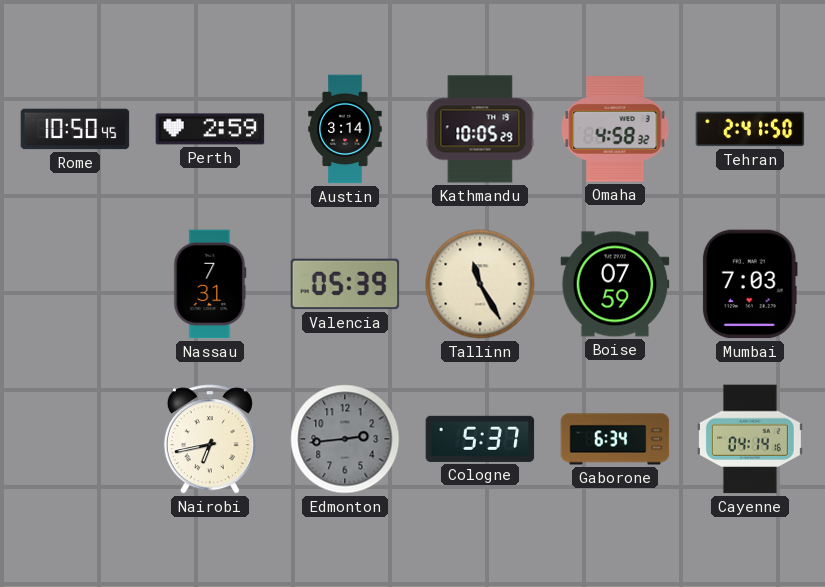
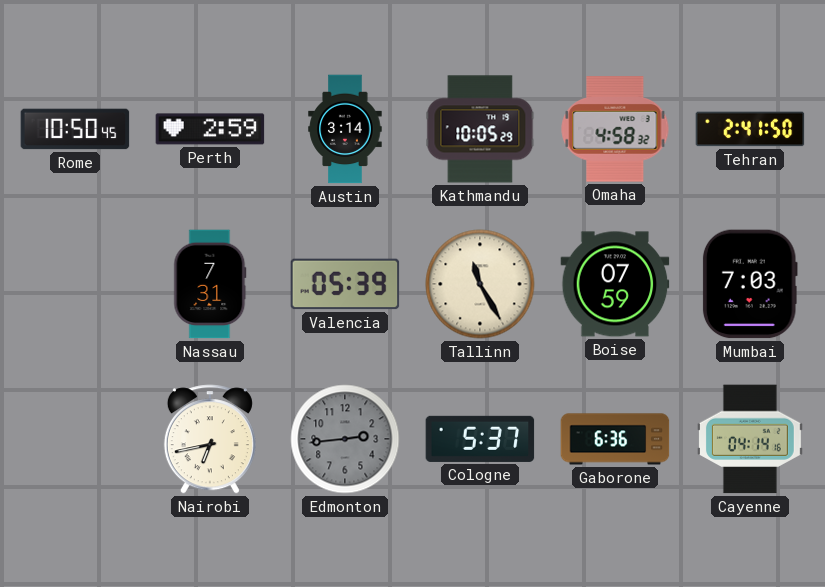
Gaborone: 6:34 -> 6:36
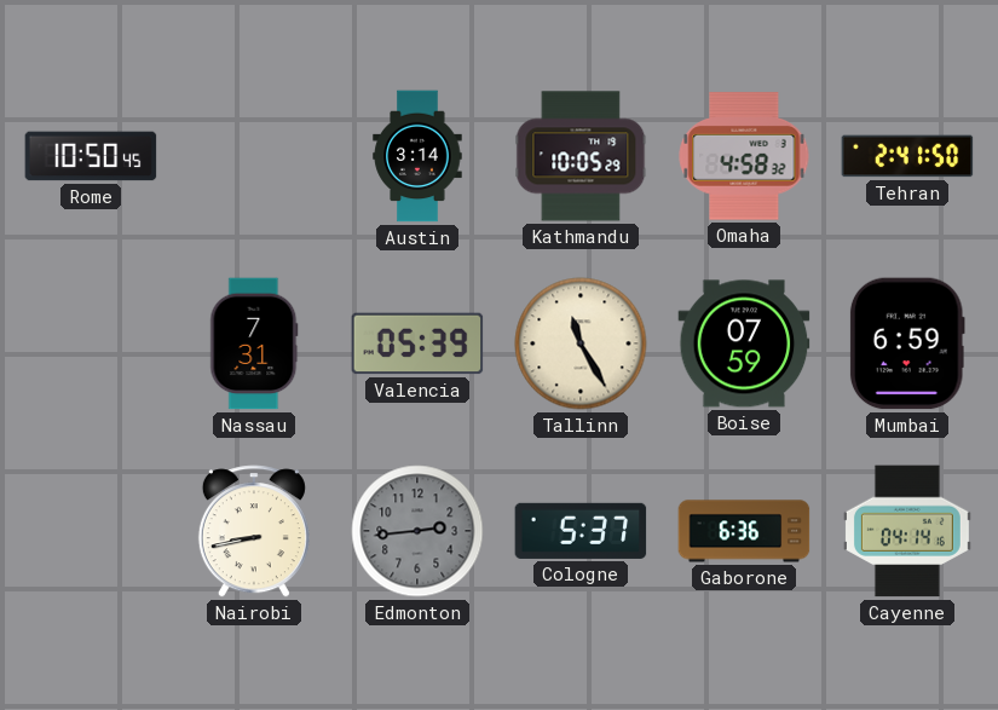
Perth: 2:59 -> none
Mumbai: 7:03 -> 6:59
Nairobi: 6:43 -> 8:43
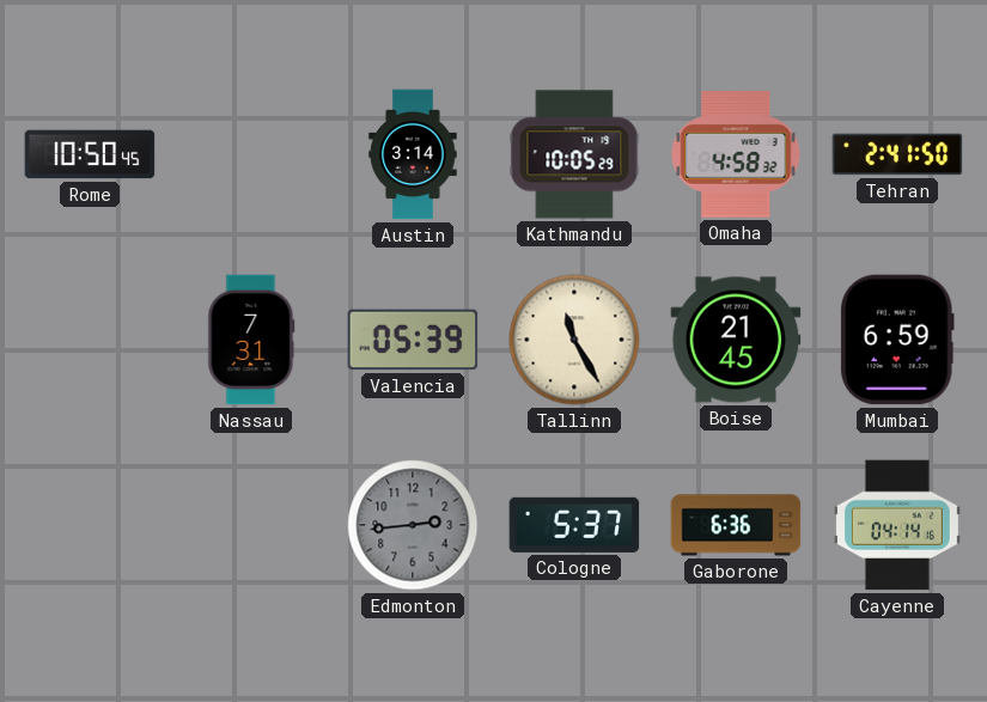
Boise: 07:59 -> 21:45
Nairobi: 8:43 -> none
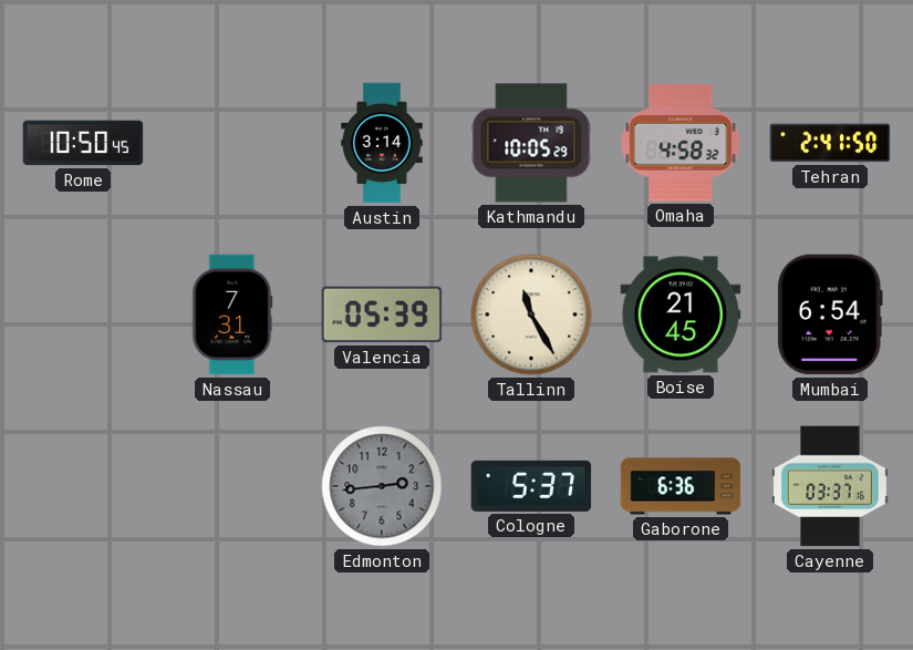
Mumbai: 6:59 -> 6:54
Cayenne: 04:14 -> 03:37
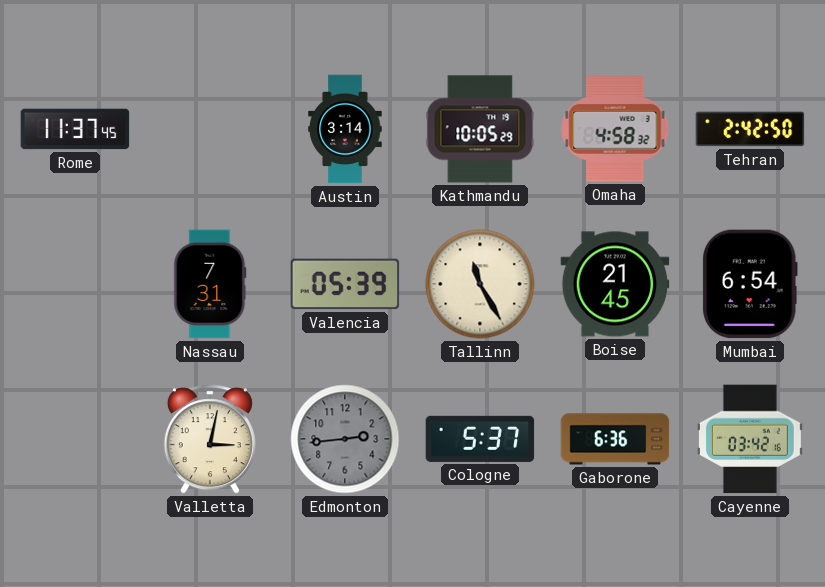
Rome: 10:50 -> 11:37
Tehran: 2:41 -> 2:42
Valletta: none -> 3:02
Cayenne: 03:37 -> 03:42
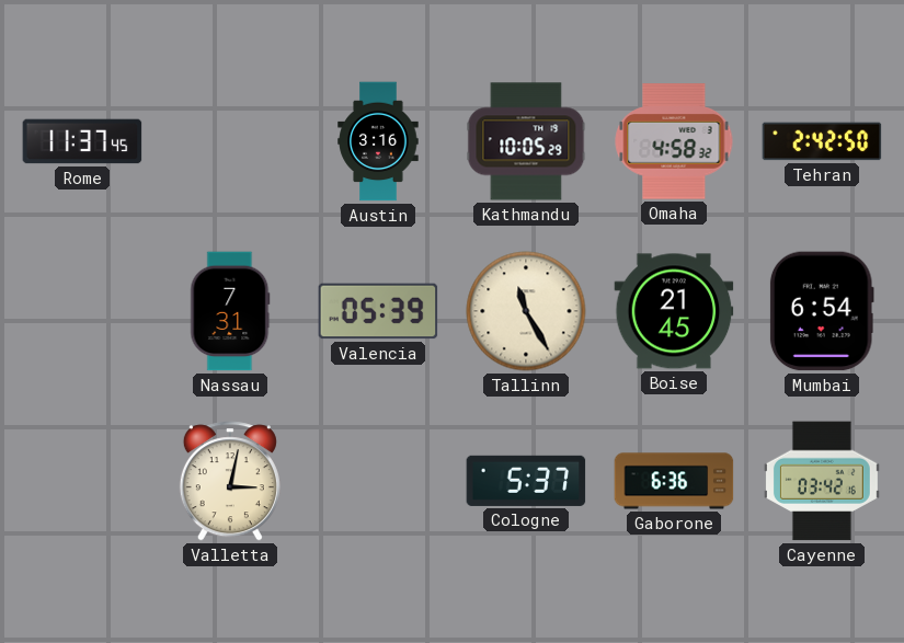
Austin: 3:14 -> 3:16
Edmonton: 2:44 -> none
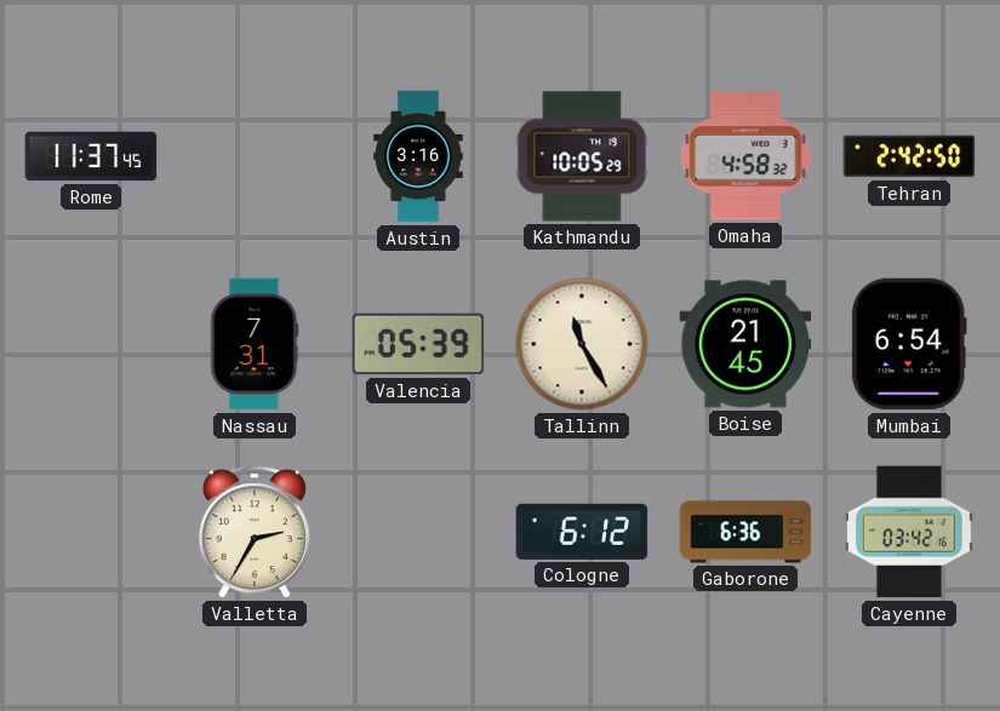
Valletta: 3:02 -> 2:35
Cologne: 5:37 -> 6:12
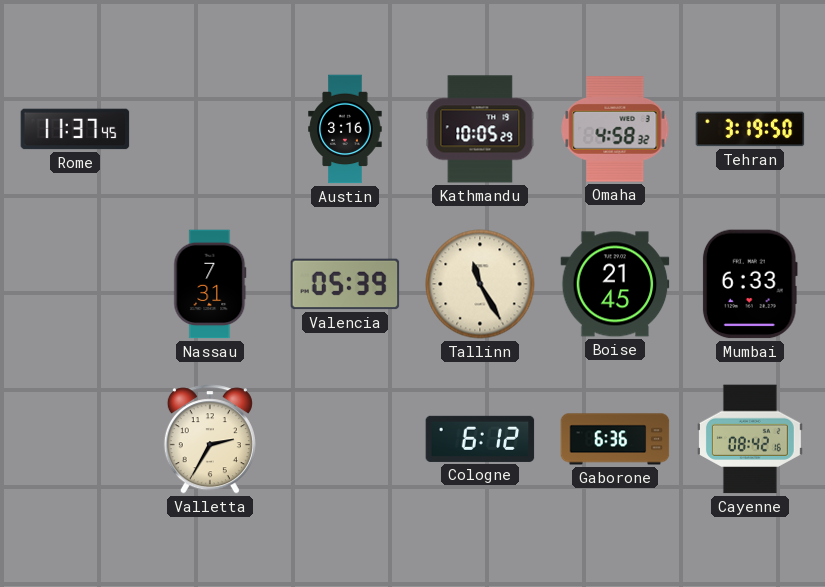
Tehran: 2:42 -> 3:19
Mumbai: 6:54 -> 6:33
Cayenne: 03:42 -> 08:42
